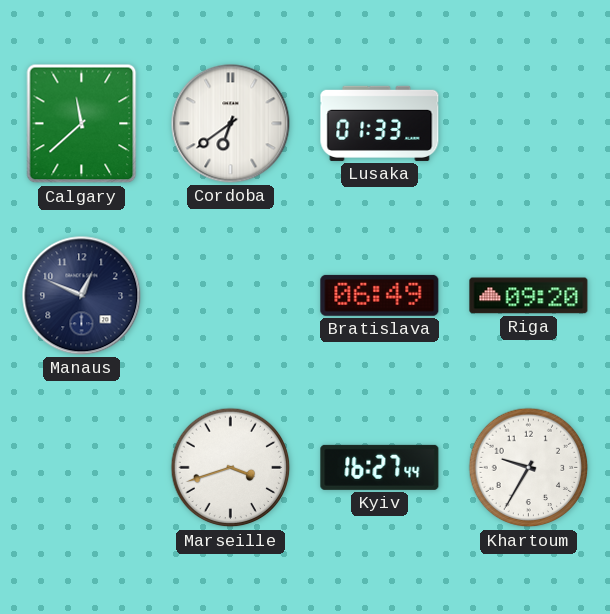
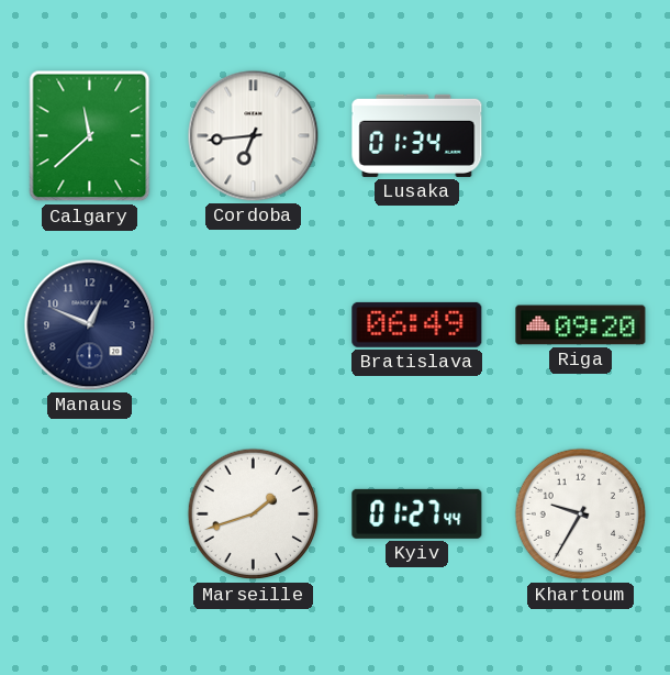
Cordoba: 6:39 -> 6:44
Lusaka: 01:33 -> 01:34
Marseille: 3:42 -> 1:42
Kyiv: 16:27 -> 01:27
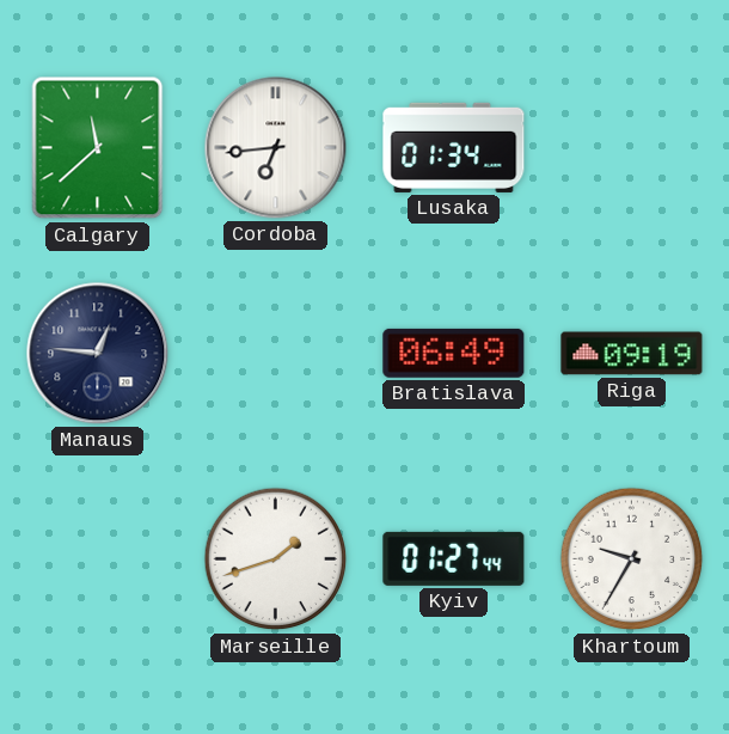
Manaus: 12:49 -> 12:46
Riga: 09:20 -> 09:19
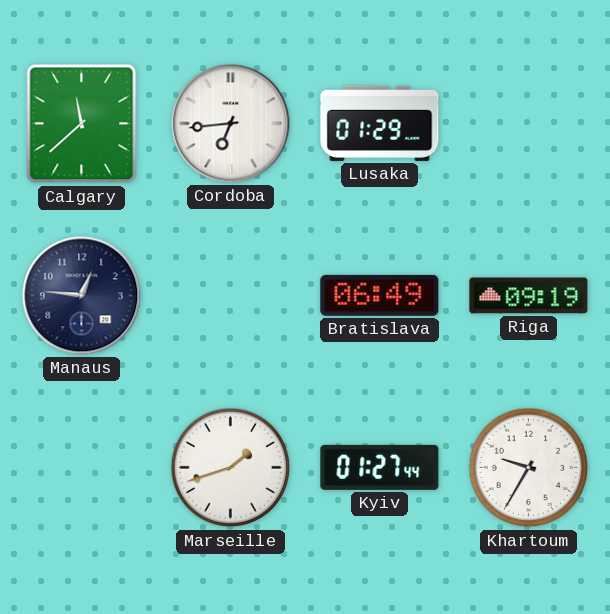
Lusaka: 01:34 -> 01:29
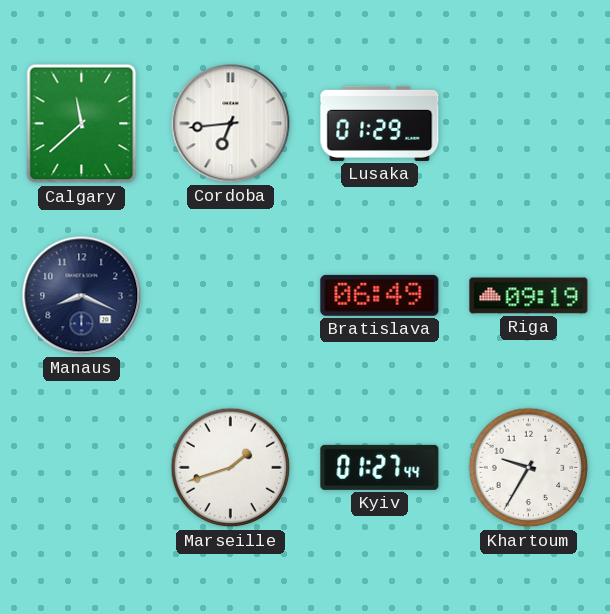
Manaus: 12:46 -> 8:19
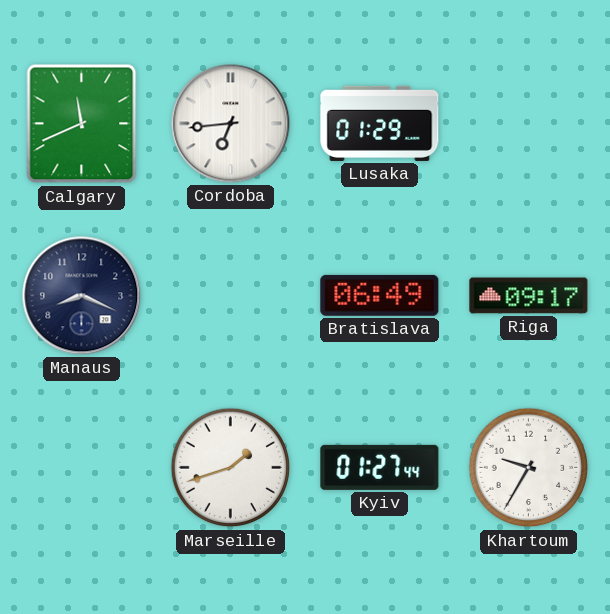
Calgary: 11:38 -> 11:41
Riga: 09:19 -> 09:17
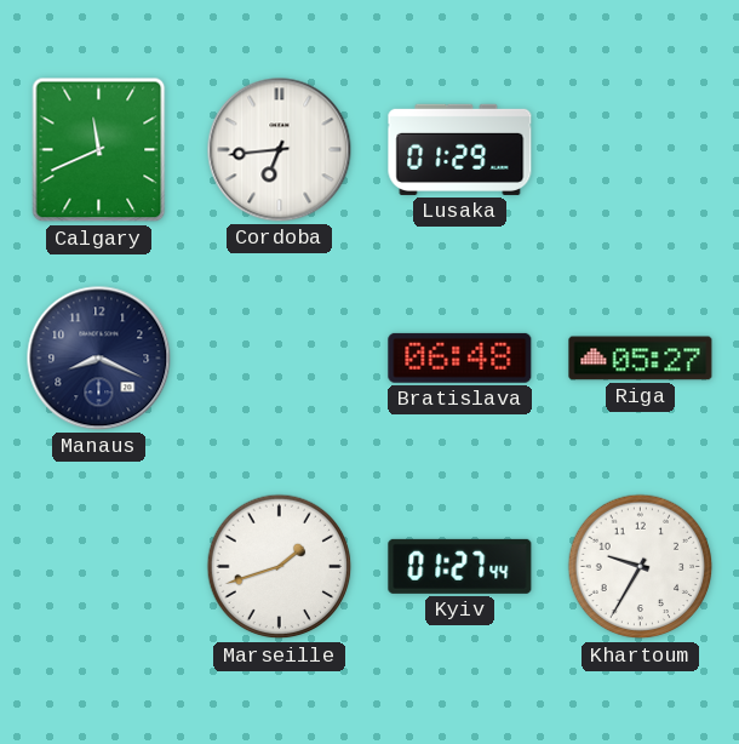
Bratislava: 06:49 -> 06:48
Riga: 09:17 -> 05:27
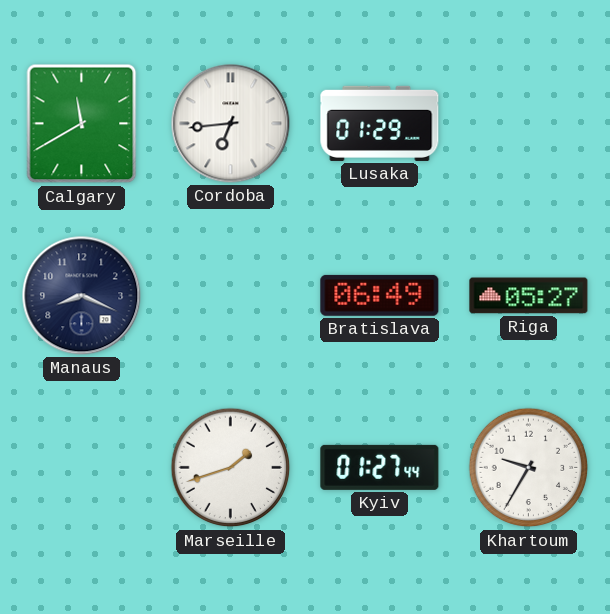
Calgary: 11:41 -> 11:40
Bratislava: 06:48 -> 06:49
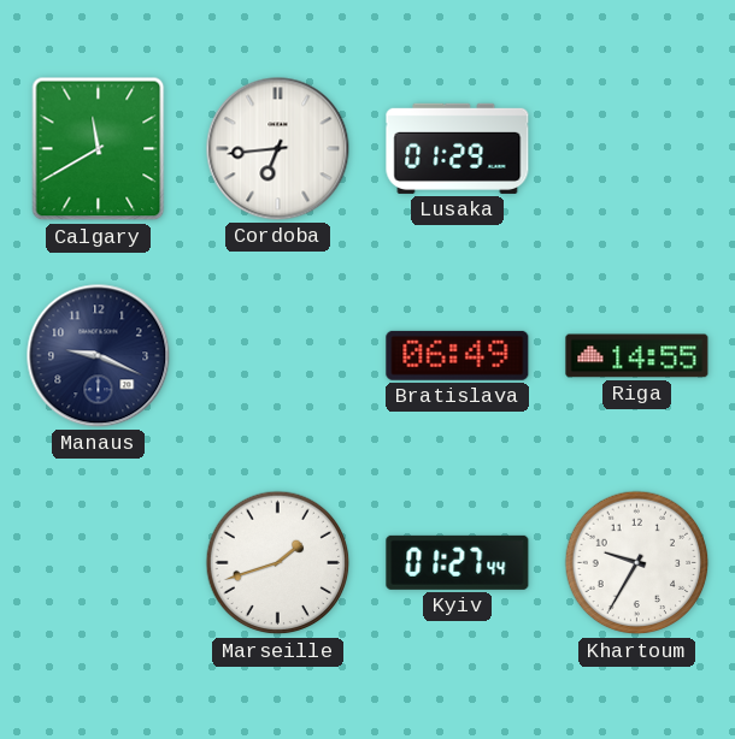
Manaus: 8:19 -> 9:19
Riga: 05:27 -> 14:55
